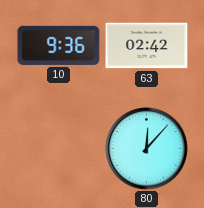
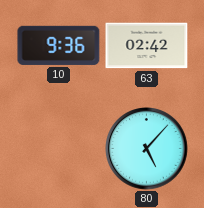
80: 12:07 -> 5:07
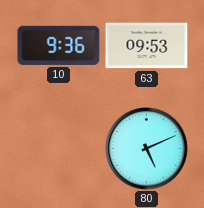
63: 02:42 -> 09:53
80: 5:07 -> 5:11
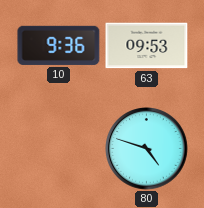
80: 5:11 -> 4:48
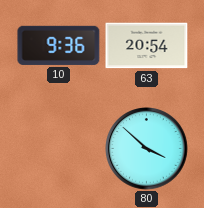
63: 09:53 -> 20:54
80: 4:48 -> 3:52
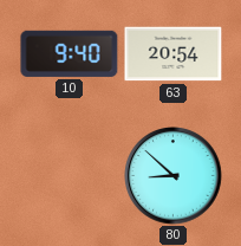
10: 9:36 -> 9:40
80: 3:52 -> 8:52
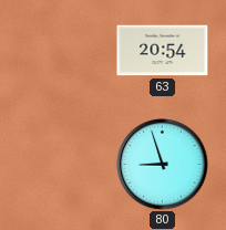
10: 9:40 -> none
80: 8:52 -> 8:57
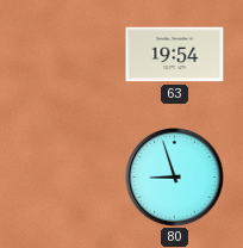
63: 20:54 -> 19:54
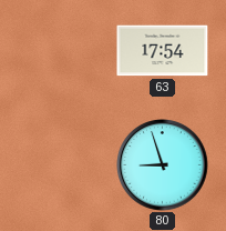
63: 19:54 -> 17:54
